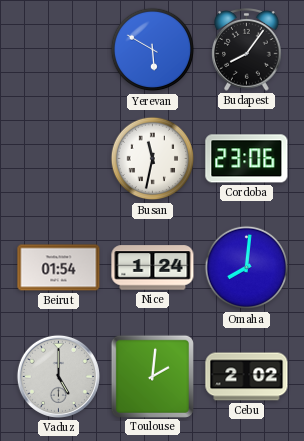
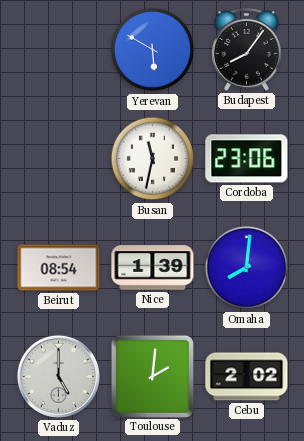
Beirut: 01:54 -> 08:54
Nice: 1:24 -> 1:39
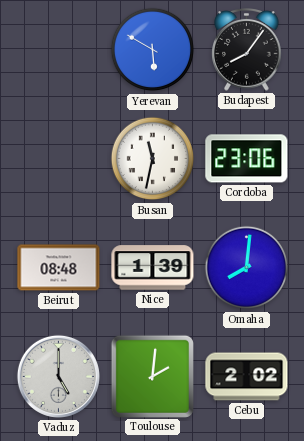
Beirut: 08:54 -> 08:48
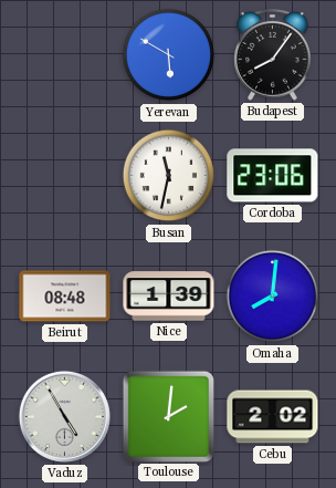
Vaduz: 5:00 -> 4:55
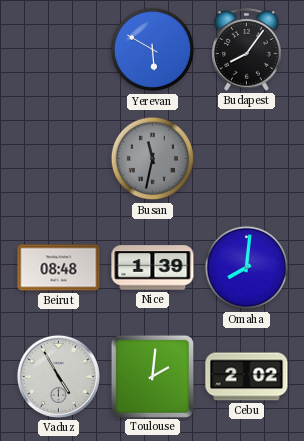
Busan dial: white -> grey
Cordoba: 23:06 -> none
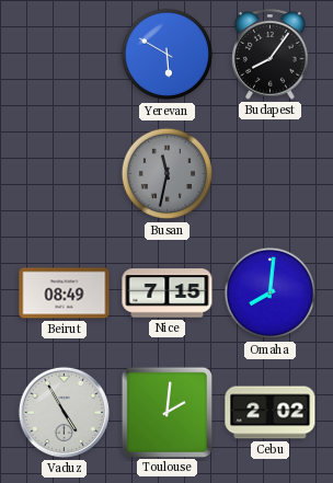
Beirut: 08:48 -> 08:49
Nice: 1:39 -> 7:15
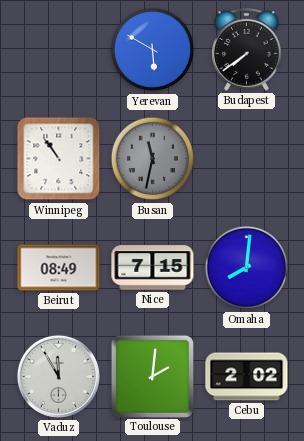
Budapest: 8:06 -> 7:39
Winnipeg: none -> 10:54
Vaduz: 4:55 -> 11:55
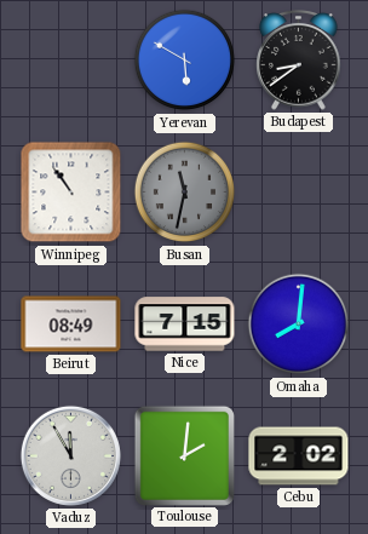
Budapest: 7:39 -> 8:39
